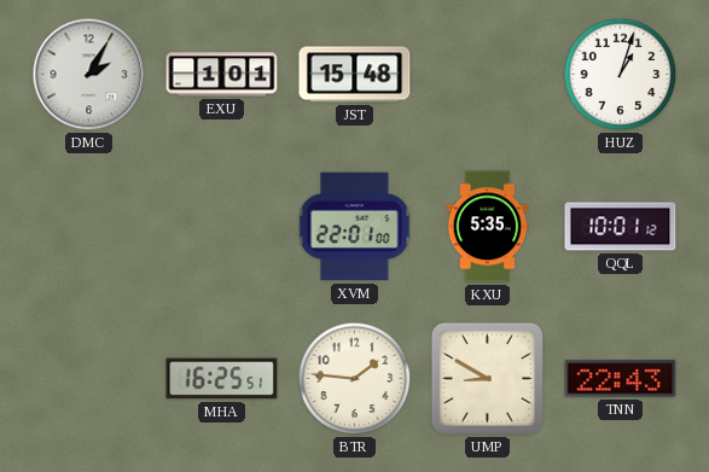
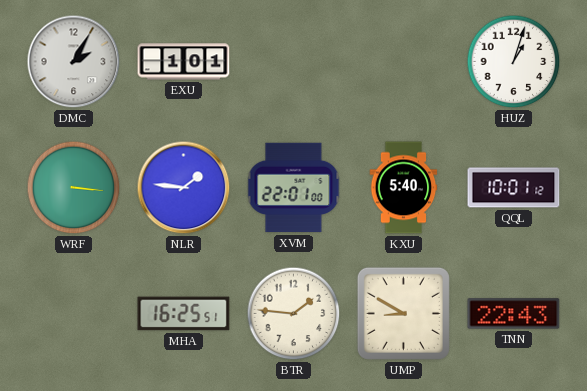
JST: 15:48 -> none
WRF: none -> 3:16
NLR: none -> 1:46
KXU: 5:35 -> 5:40
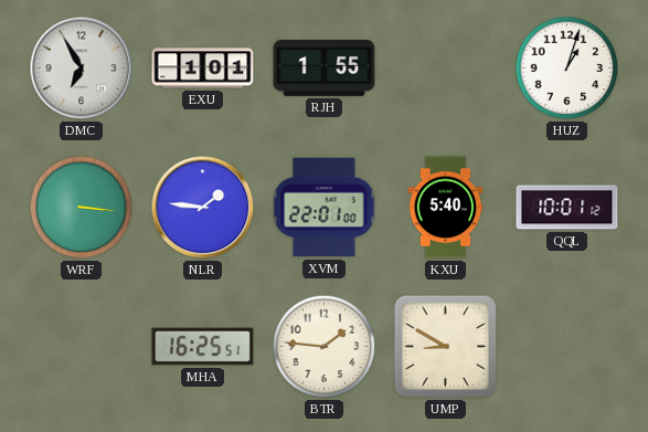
DMC: 2:05 -> 6:55
RJH: none -> 1:55
TNN: 22:43 -> none
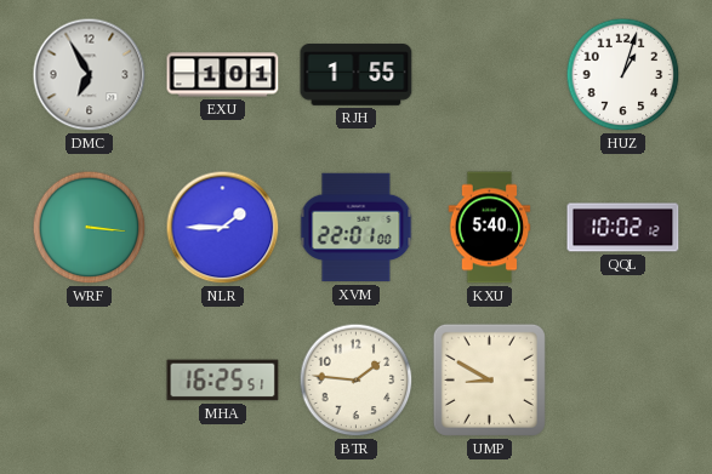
NLR: 1:46 -> 1:45
QQL: 10:01 -> 10:02
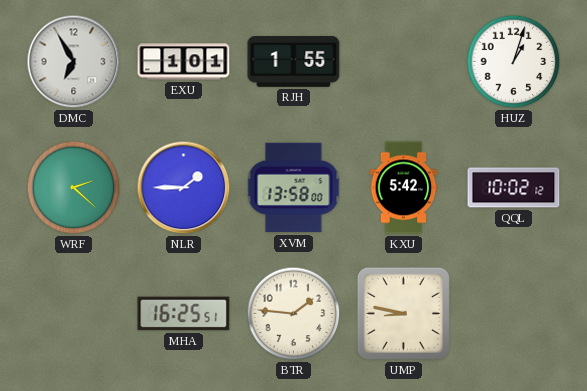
WRF: 3:16 -> 2:22
XVM: 22:01 -> 13:58
KXU: 5:40 -> 5:42
UMP: 8:50 -> 8:47
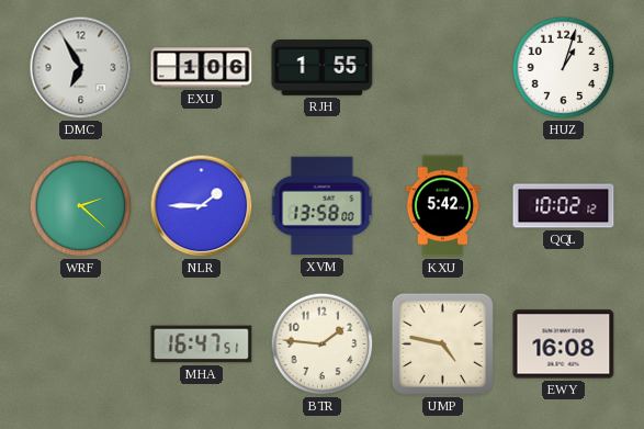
EXU: 1:01 -> 1:06
MHA: 16:25 -> 16:47
UMP: 8:47 -> 4:47
EWY: none -> 16:08
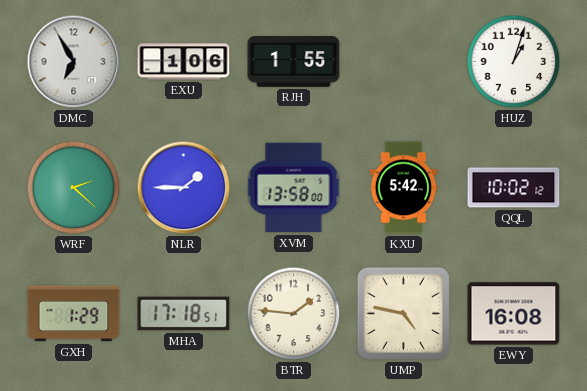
GXH: none -> 1:29
MHA: 16:47 -> 17:18
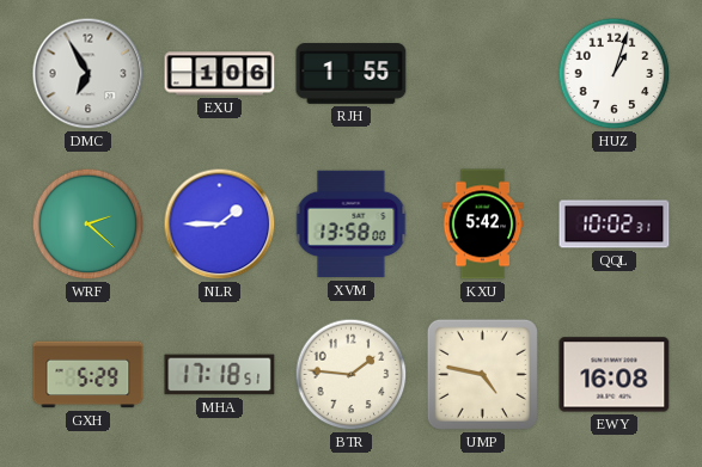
QQL: 10:02:12 -> 10:02:31
GXH: 1:29 -> 5:29
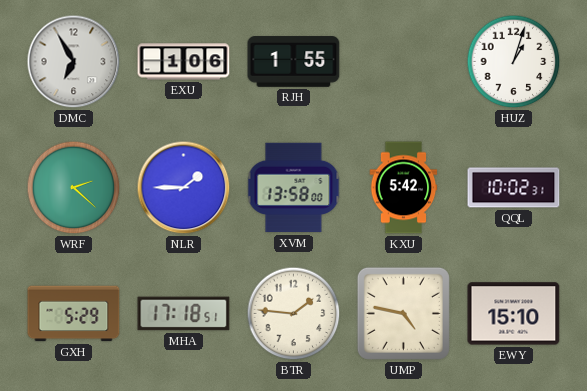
EWY: 16:08 -> 15:10
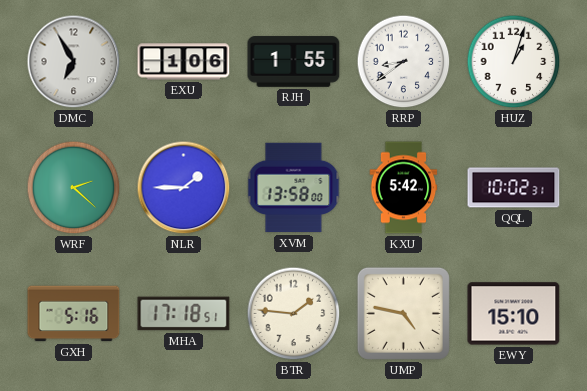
RRP: none -> 8:39
GXH: 5:29 -> 5:16
